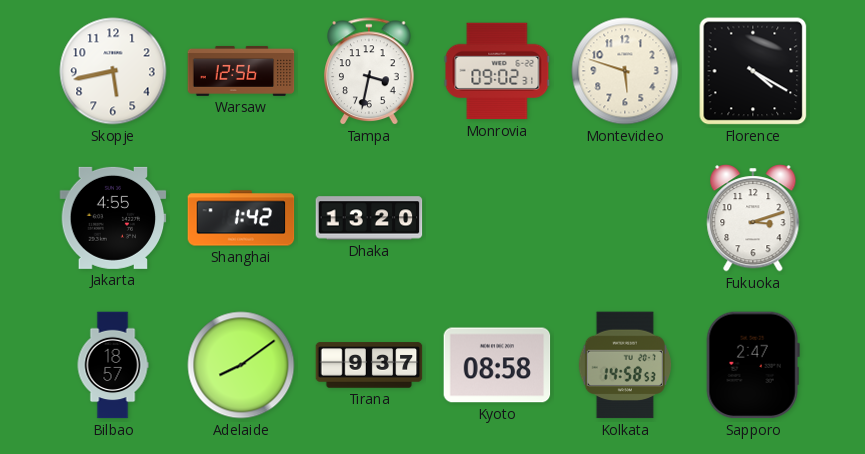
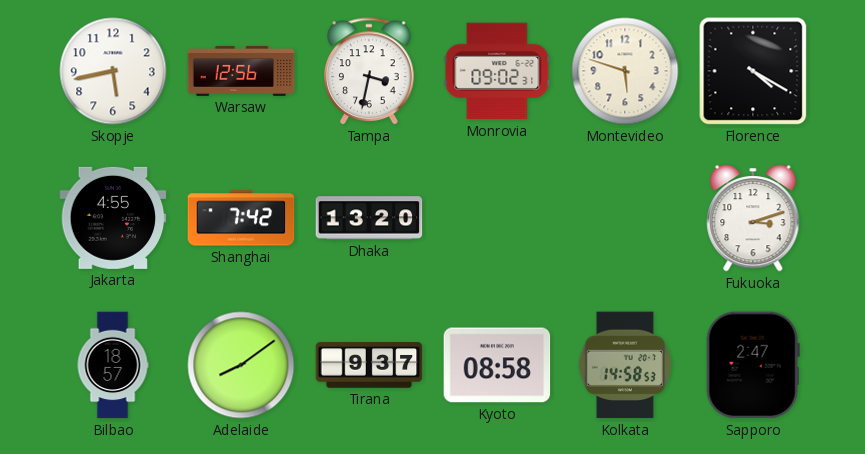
Shanghai: 1:42 -> 7:42
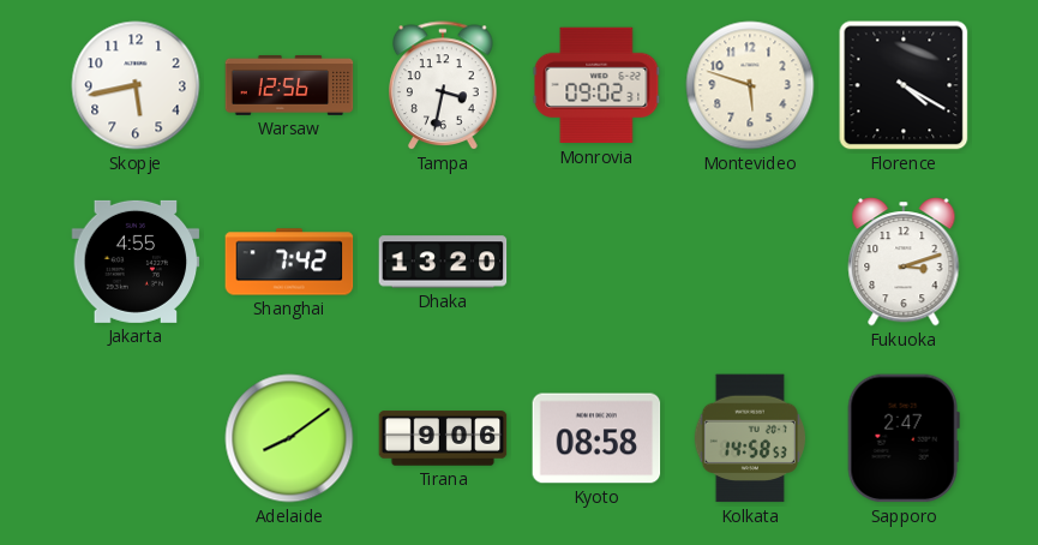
Bilbao: 18:57 -> none
Tirana: 9:37 -> 9:06
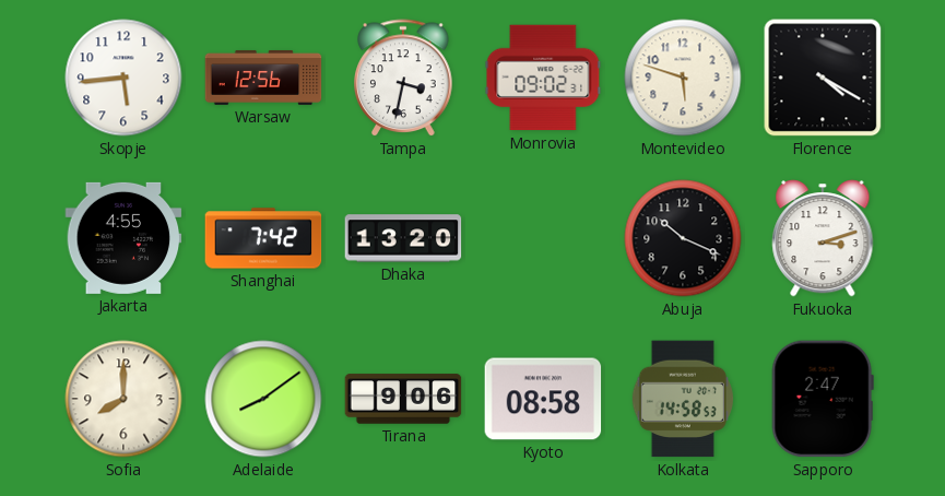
Skopje: 5:43 -> 5:44
Abuja: none -> 10:19
Sofia: none -> 8:00
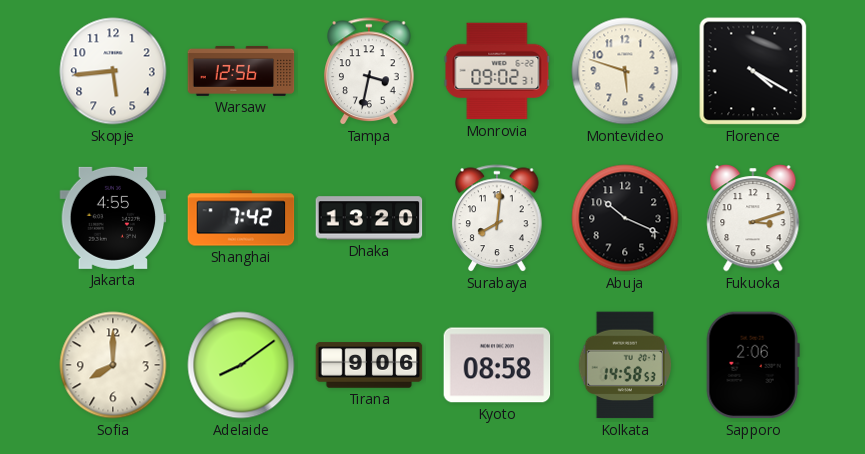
Surabaya: none -> 8:01
Sapporo: 2:47 -> 2:06
